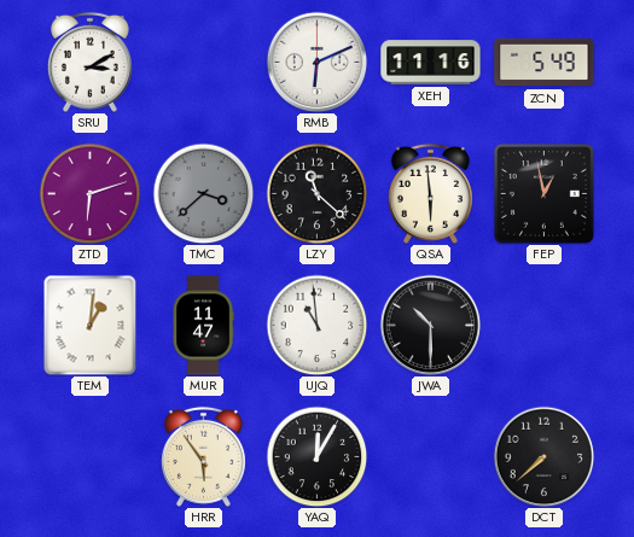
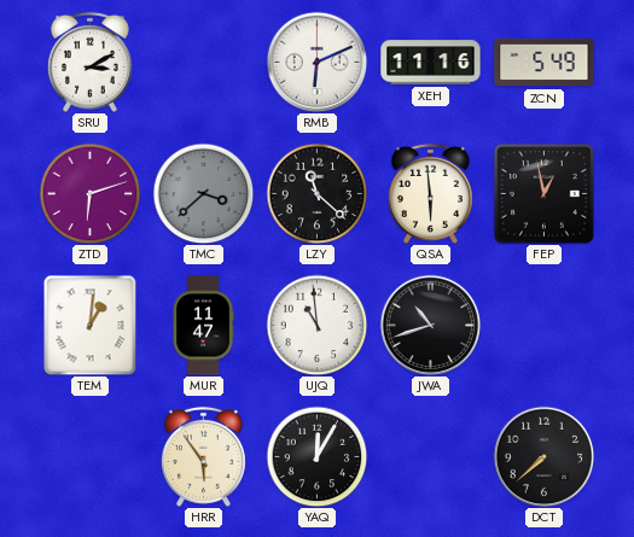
JWA: 10:30 -> 10:42
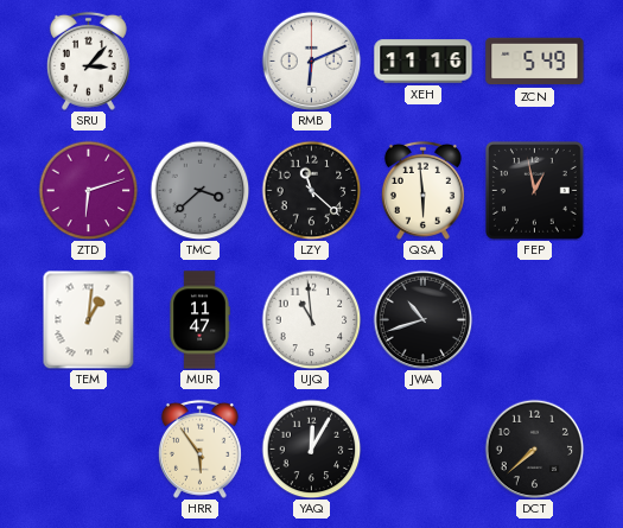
SRU: 3:10 -> 3:07
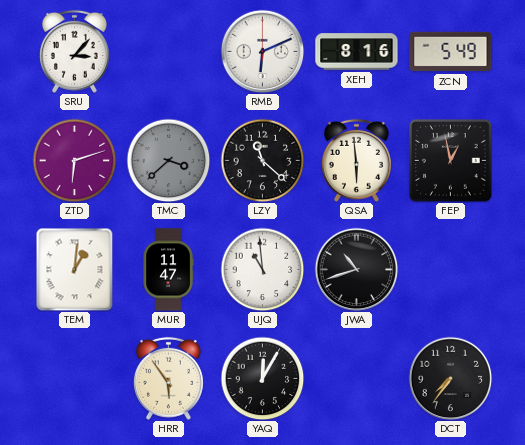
XEH: 11:16 -> 8:16
DCT: 7:38 -> 7:36
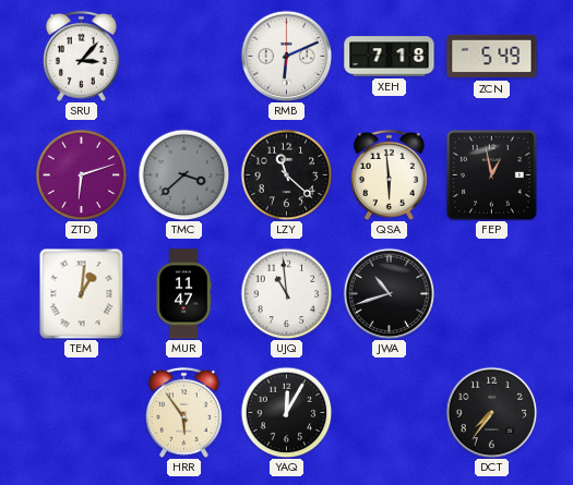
XEH: 8:16 -> 7:18
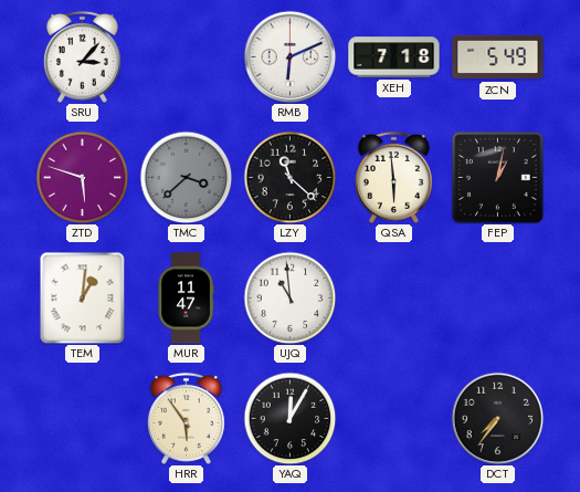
ZTD: 6:12 -> 5:48
FEP: 12:58 -> 1:02
JWA: 10:42 -> none
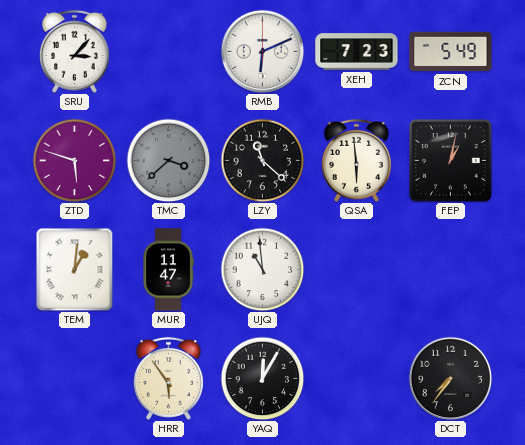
XEH: 7:18 -> 7:23
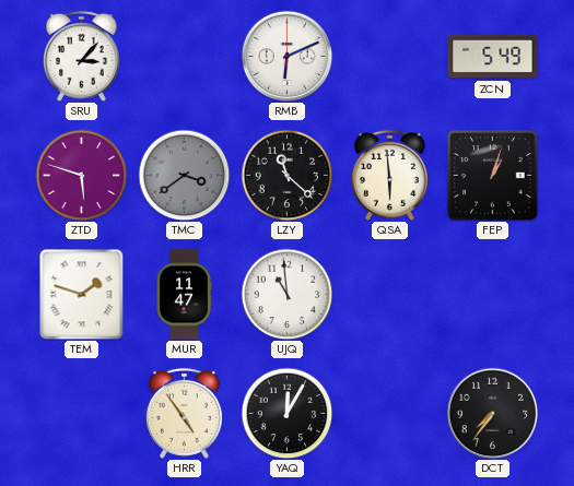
XEH: 7:23 -> none
TMC: 3:38 -> 3:39
FEP: 1:02 -> 1:03
TEM: 1:01 -> 1:48
HRR: 5:54 -> 4:54
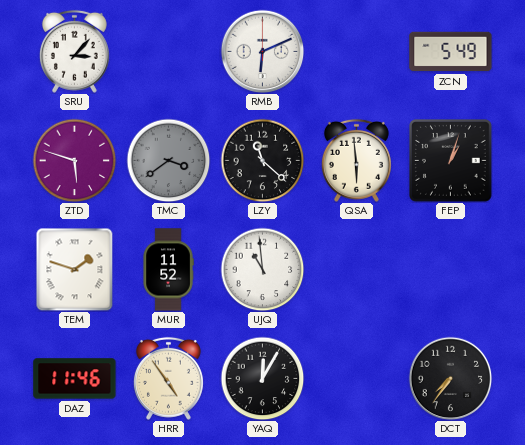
MUR: 11:47 -> 11:52
DAZ: none -> 11:46
